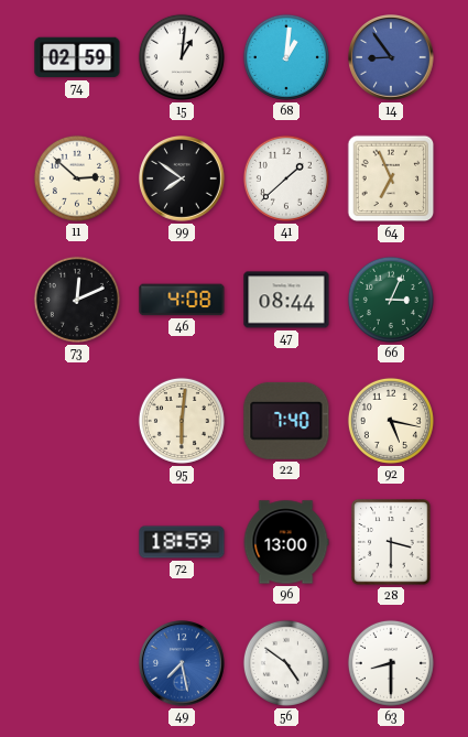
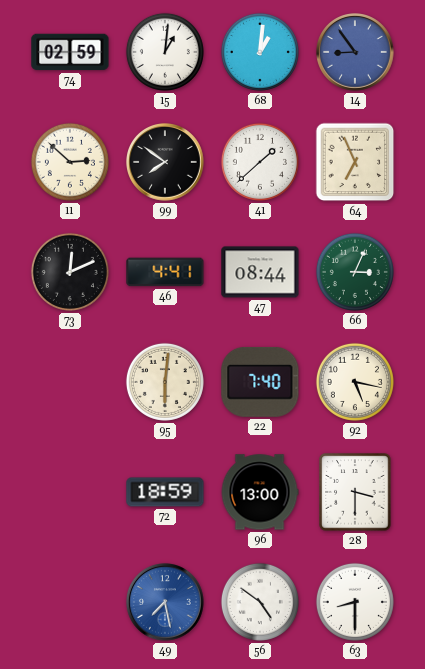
46: 4:08 -> 4:41
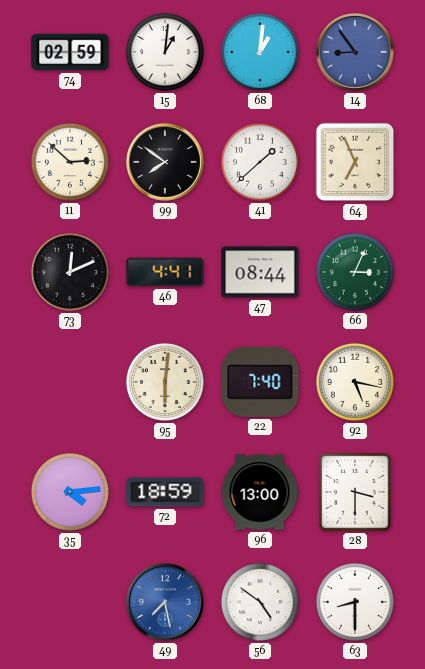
35: none -> 4:14
